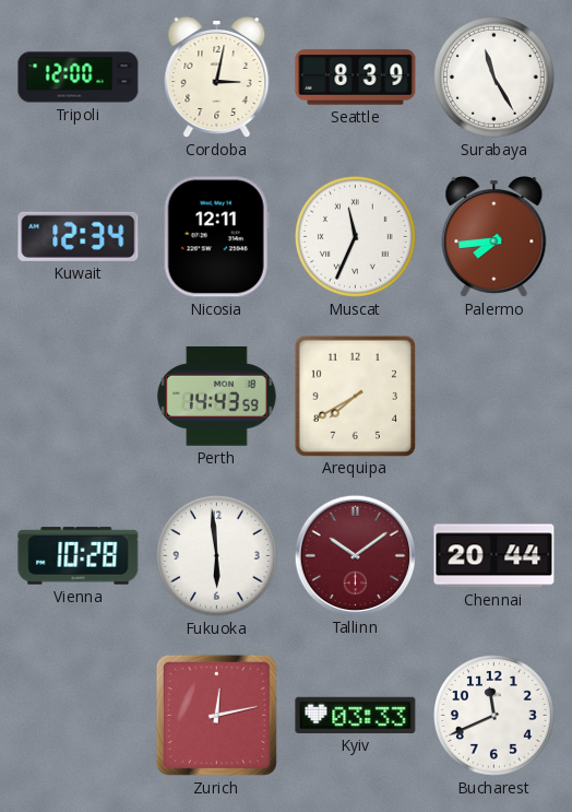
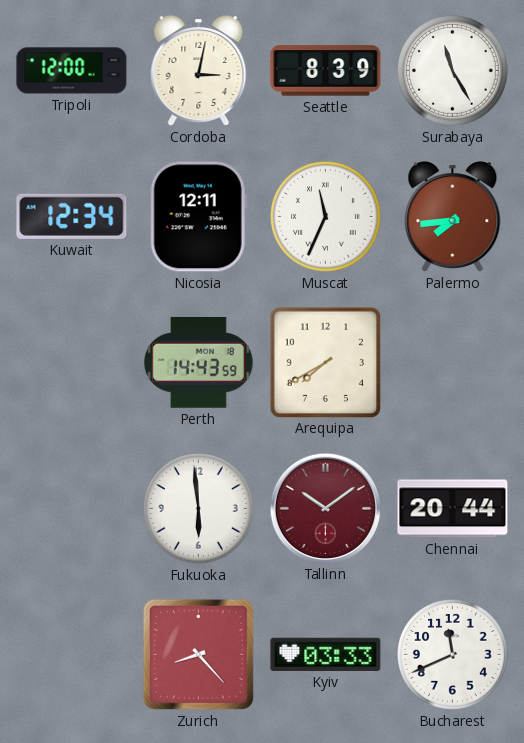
Vienna: 10:28 -> none
Zurich: 12:13 -> 8:23
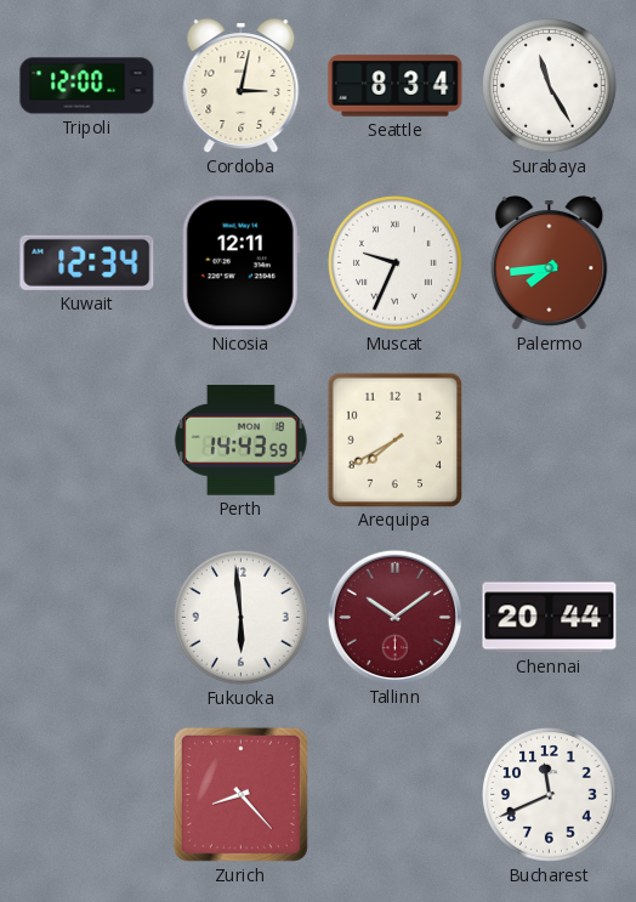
Seattle: 8:39 -> 8:34
Muscat: 11:34 -> 9:34
Kyiv: 03:33 -> none
